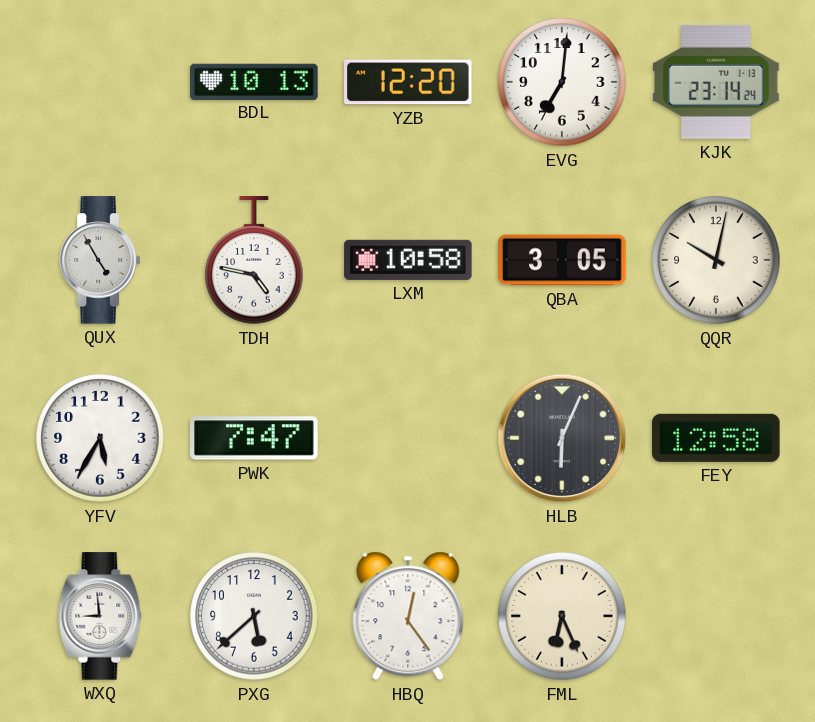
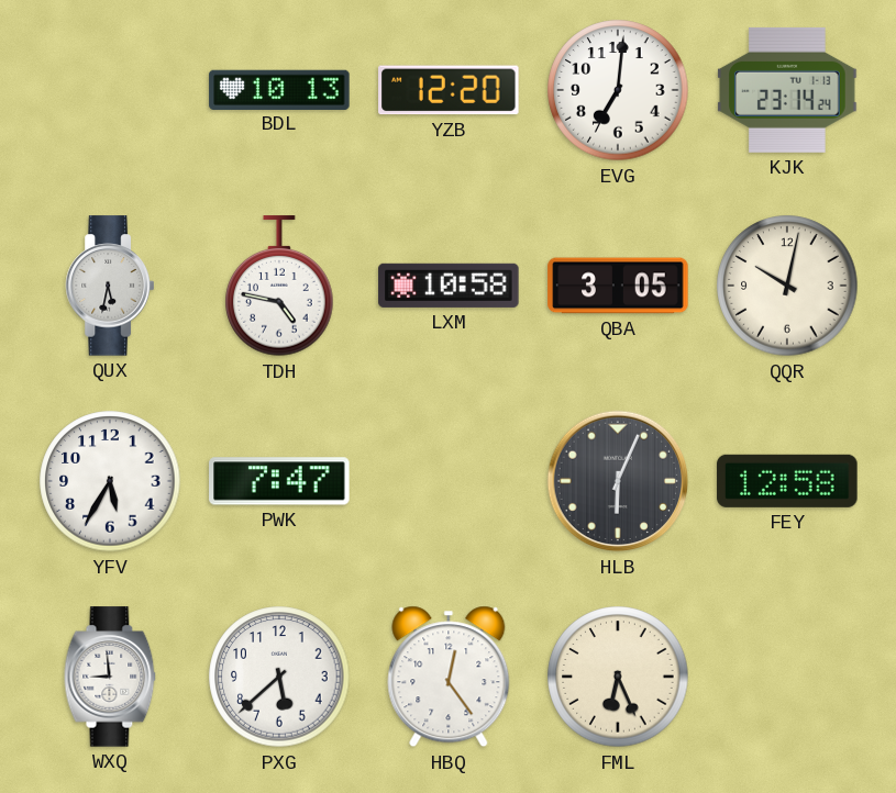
QUX: 4:55 -> 5:32
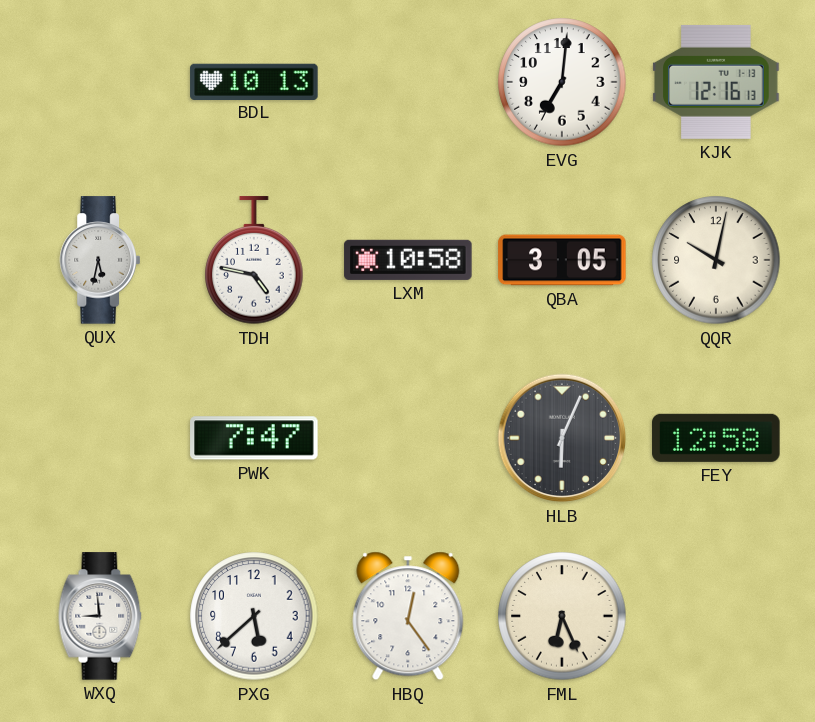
YZB: 12:20 -> none
KJK: 23:14 -> 12:16
YFV: 5:35 -> none
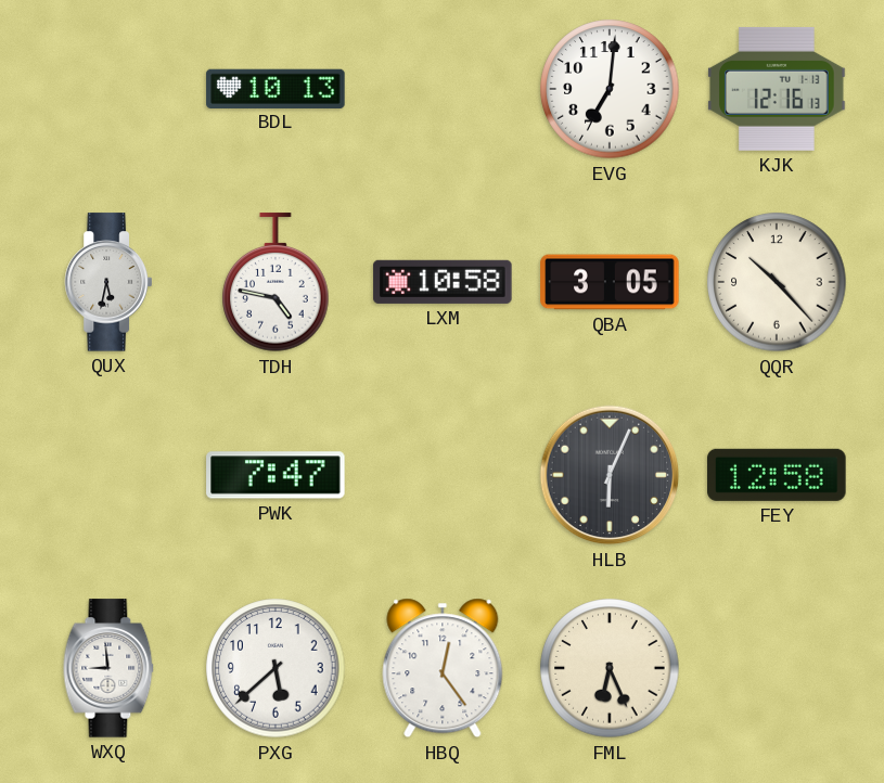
QQR: 10:02 -> 10:23
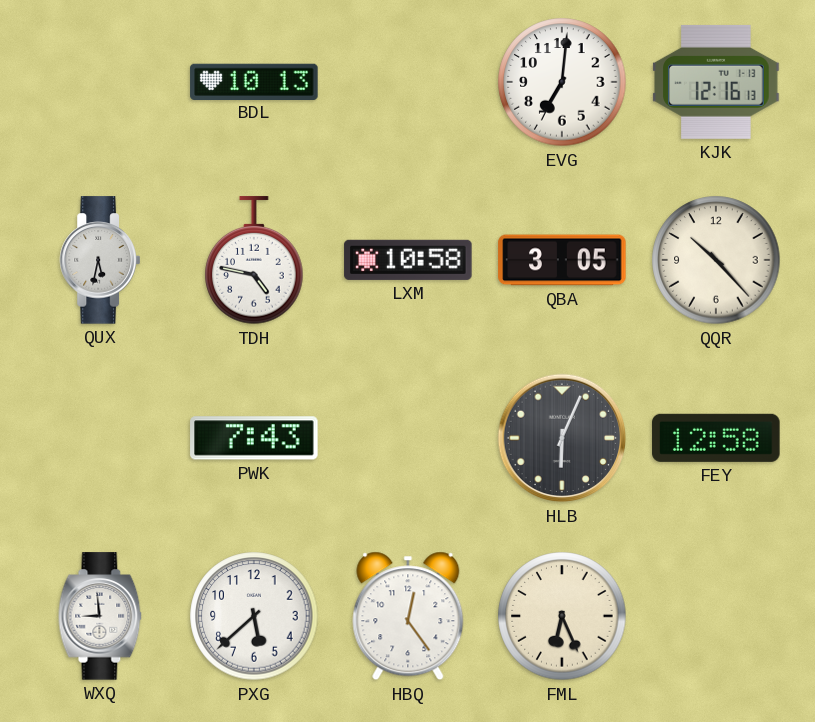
PWK: 7:47 -> 7:43
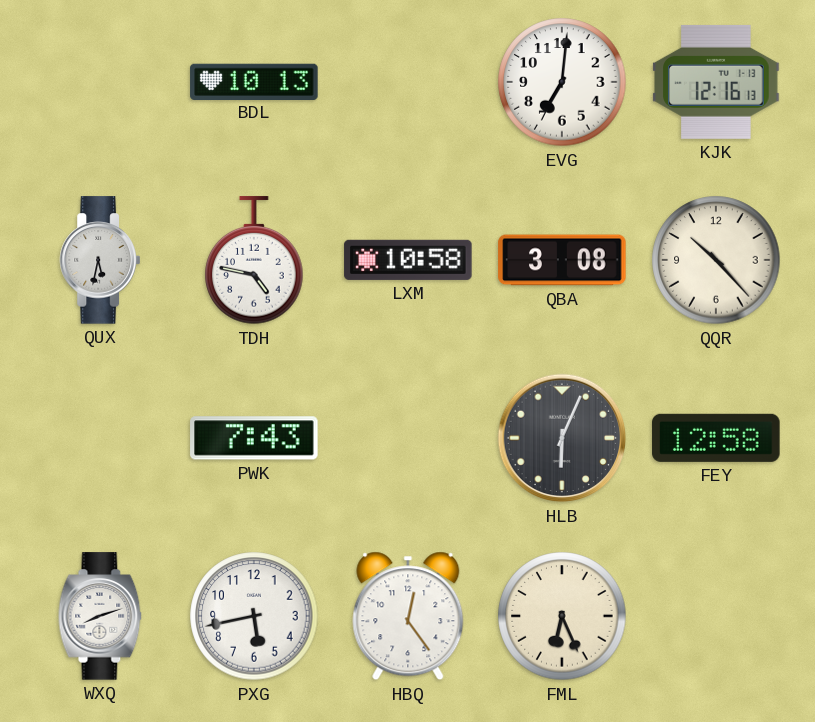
QBA: 3:05 -> 3:08
WXQ: 8:59 -> 8:12
PXG: 5:38 -> 5:43
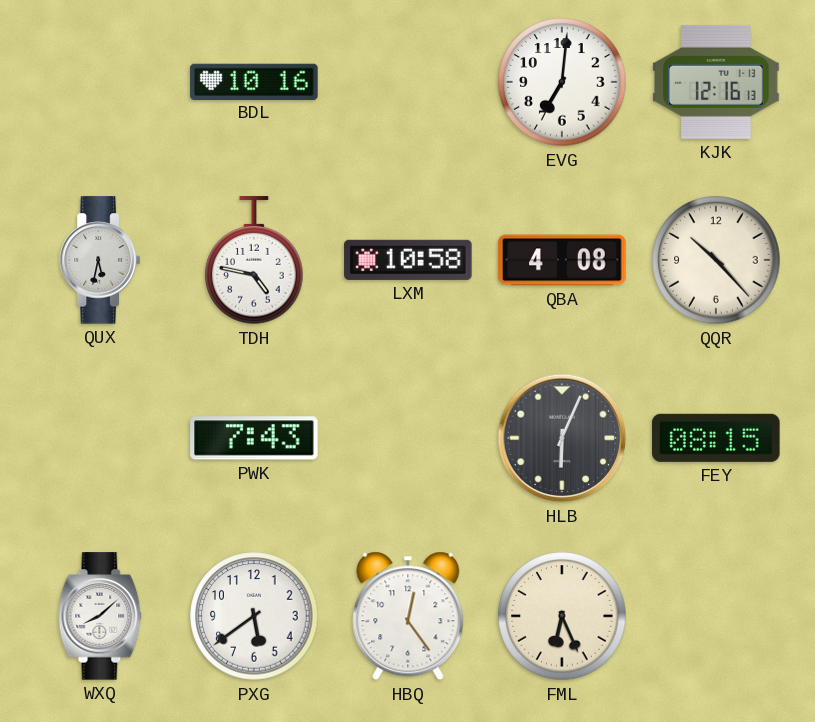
BDL: 10:13 -> 10:16
QBA: 3:08 -> 4:08
FEY: 12:58 -> 08:15
WXQ: 8:12 -> 8:08
PXG: 5:43 -> 5:39
